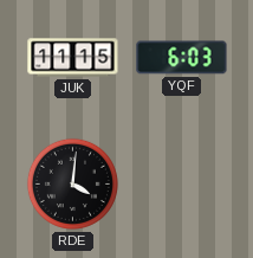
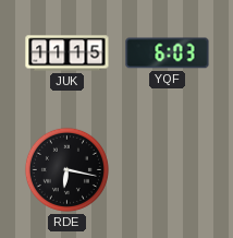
RDE: 4:01 -> 6:17
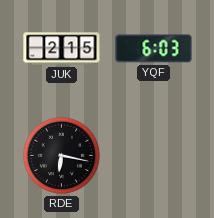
JUK: 11:15 -> 2:15
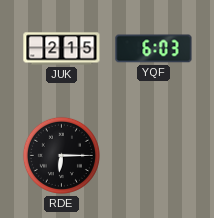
RDE: 6:17 -> 6:15
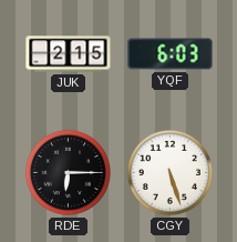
CGY: none -> 5:27
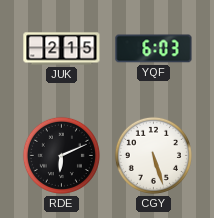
RDE: 6:15 -> 6:11
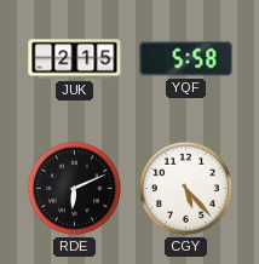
YQF: 6:03 -> 5:58
CGY: 5:27 -> 5:23
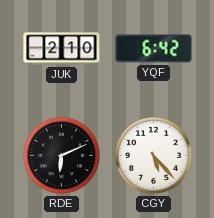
JUK: 2:15 -> 2:10
YQF: 5:58 -> 6:42
